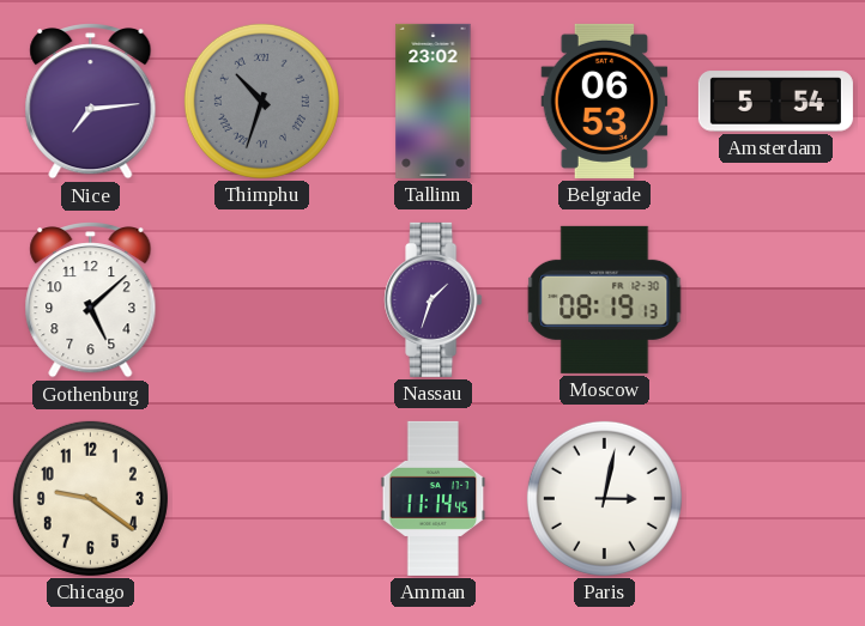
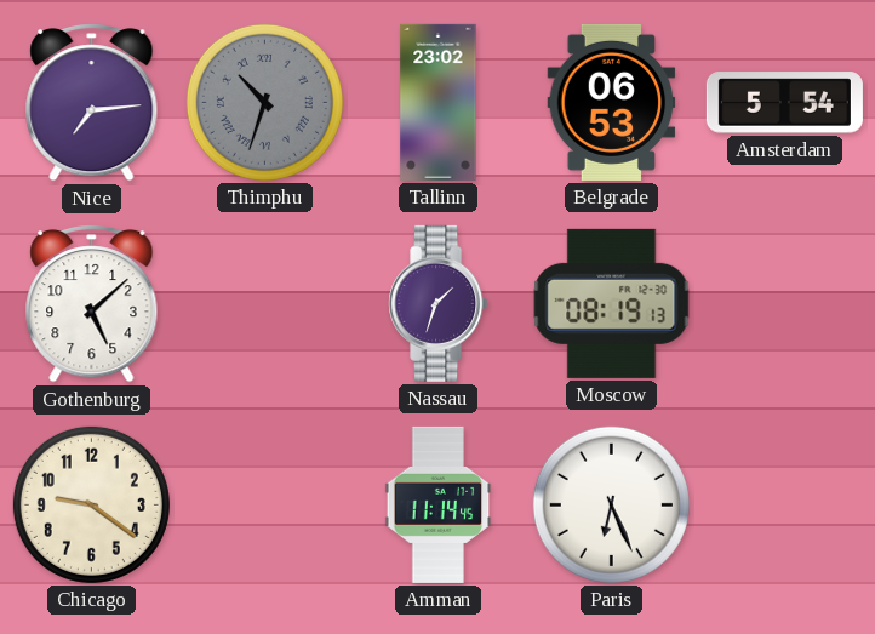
Paris: 3:02 -> 6:26
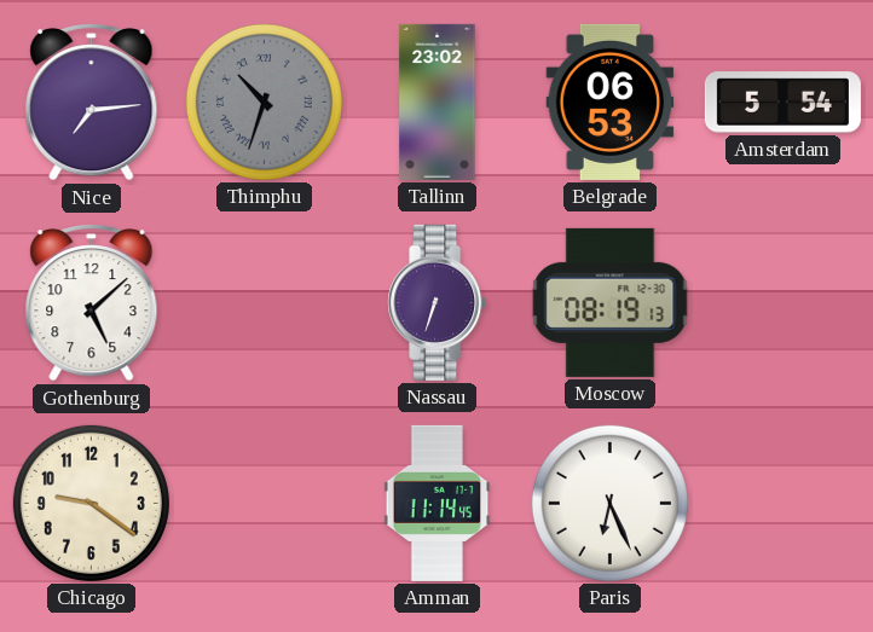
Nassau: 1:33 -> 6:33
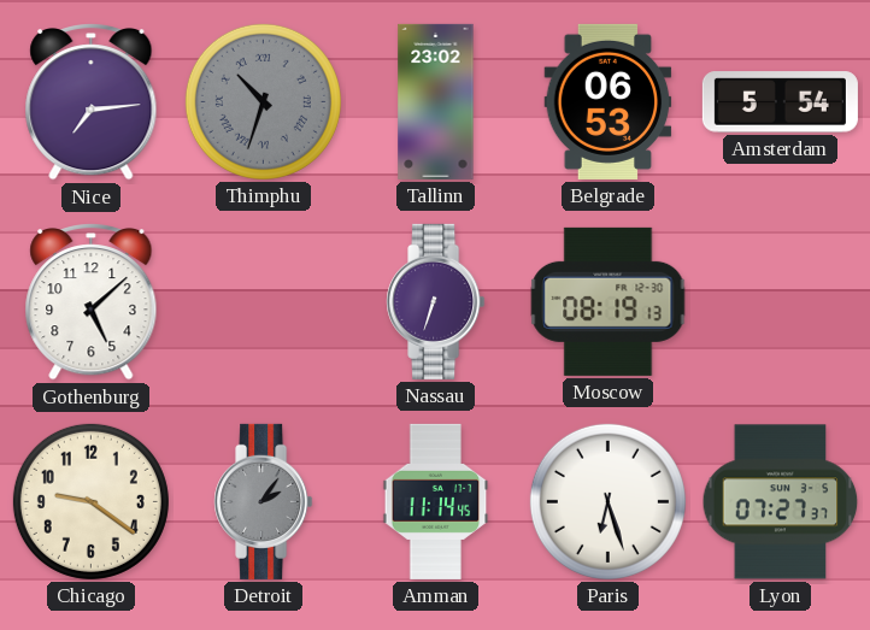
Detroit: none -> 2:06
Paris: 6:26 -> 6:27
Lyon: none -> 07:27
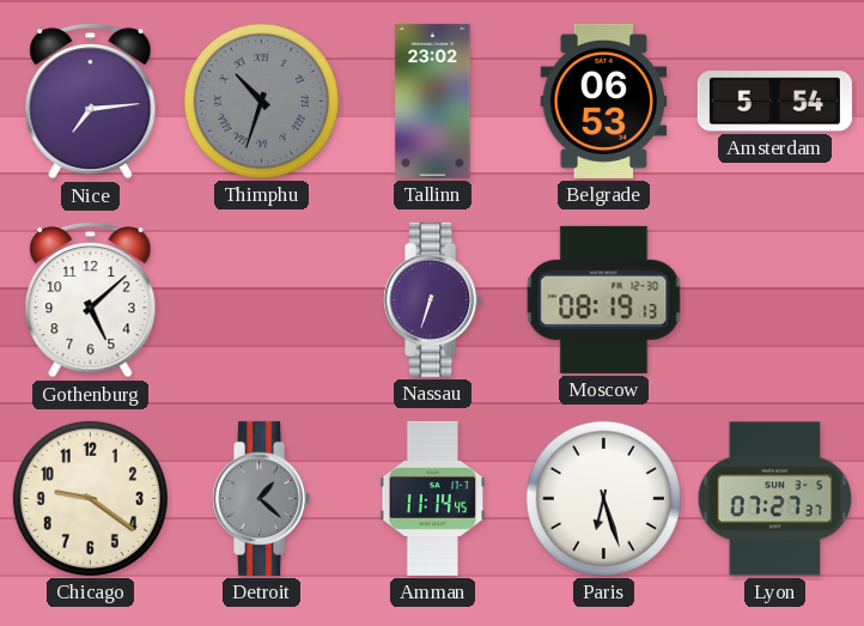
Detroit: 2:06 -> 1:22
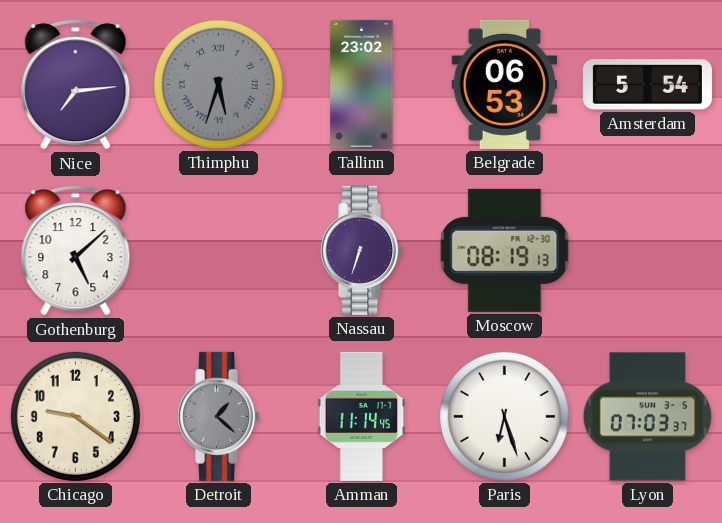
Thimphu: 10:33 -> 5:33
Lyon: 07:27 -> 07:03
